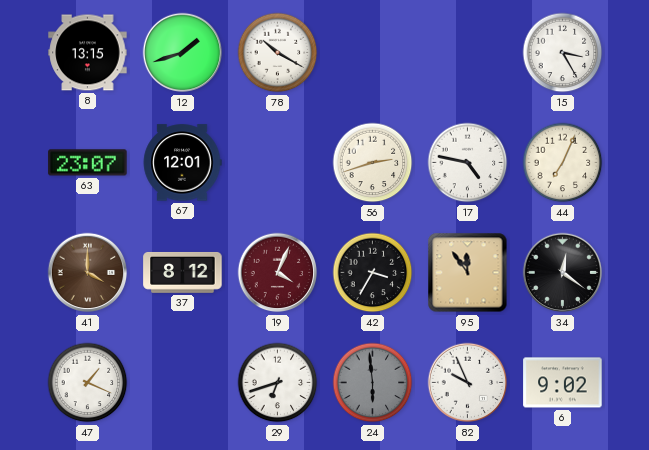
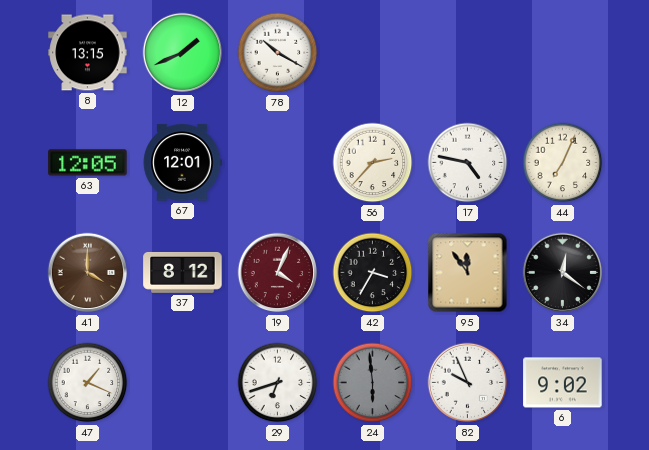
12: 1:42 -> 1:41
15: 3:25 -> none
63: 23:07 -> 12:05
56: 2:42 -> 2:37
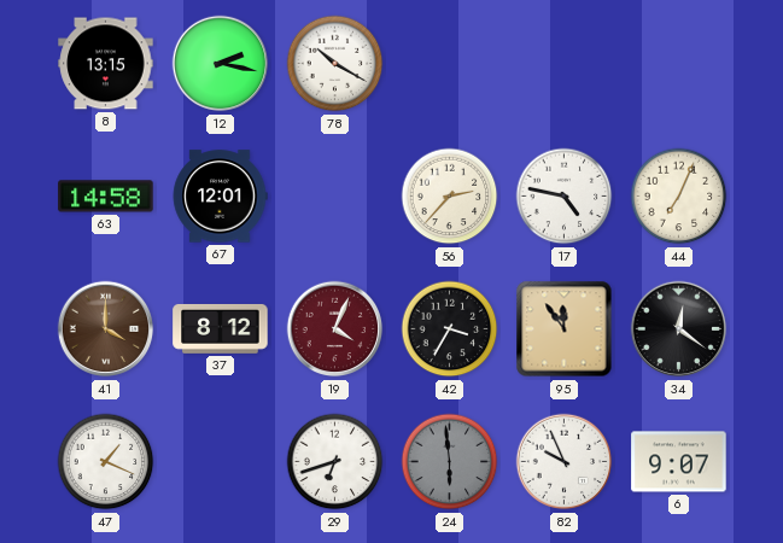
12: 1:41 -> 2:17
63: 12:05 -> 14:58
6: 9:02 -> 9:07
